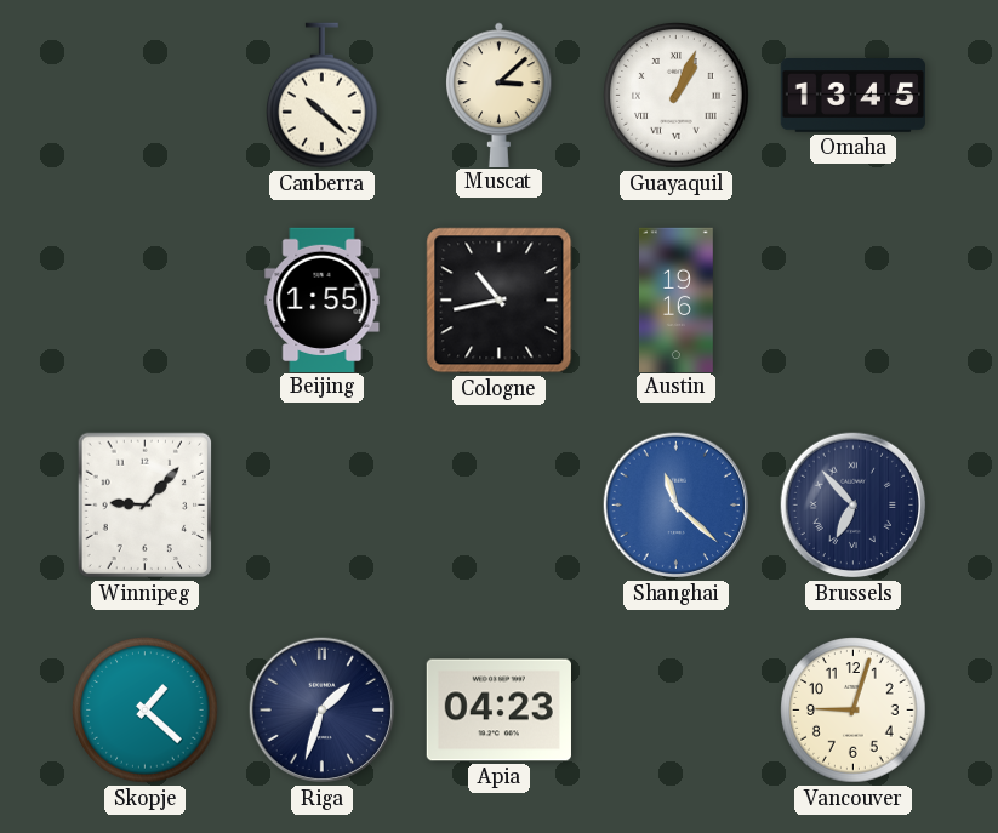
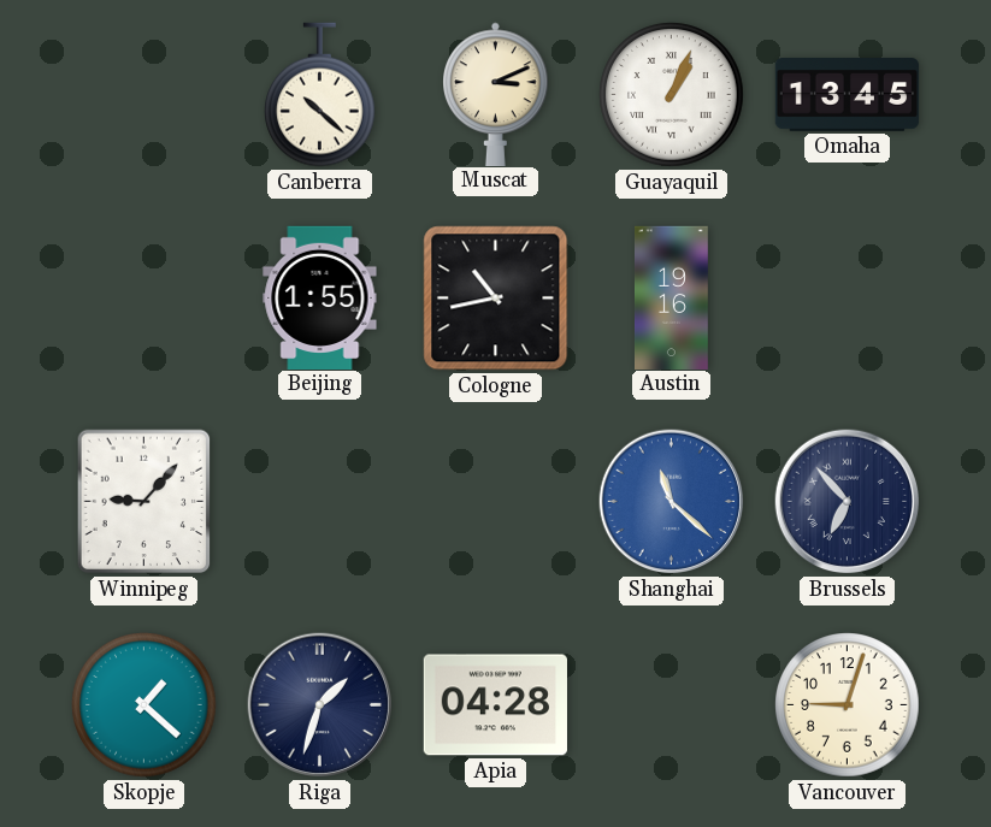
Muscat: 3:08 -> 3:11
Apia: 04:23 -> 04:28
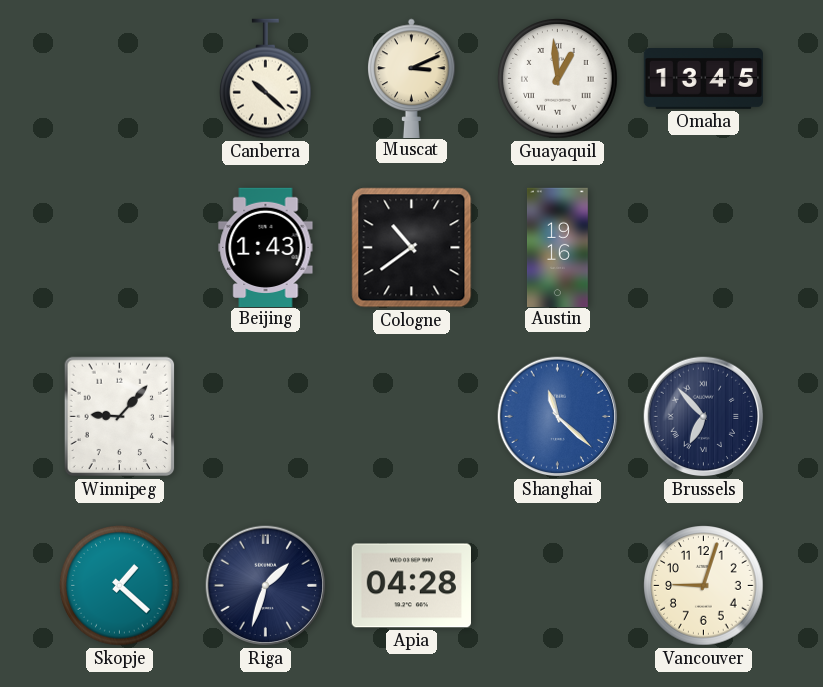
Guayaquil: 1:04 -> 12:59
Beijing: 1:55 -> 1:43
Cologne: 10:43 -> 10:39
